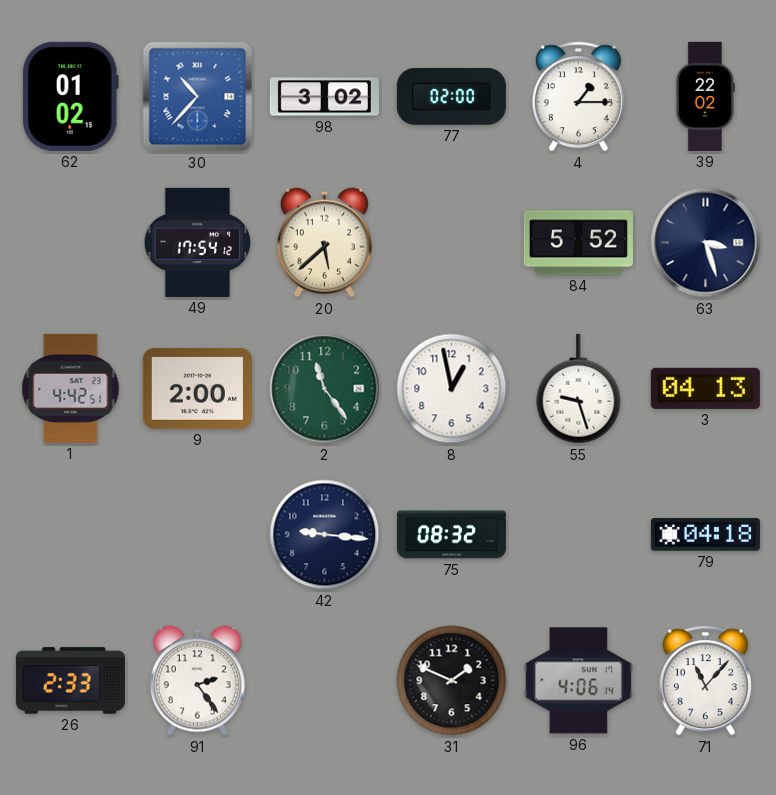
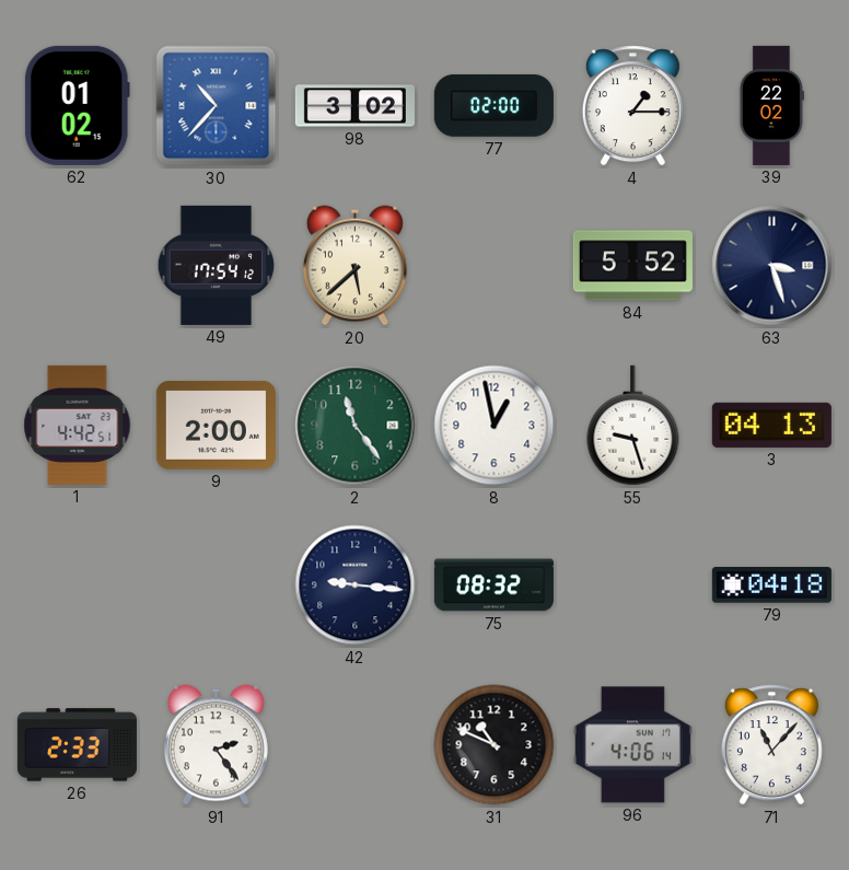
31: 1:49 -> 10:49
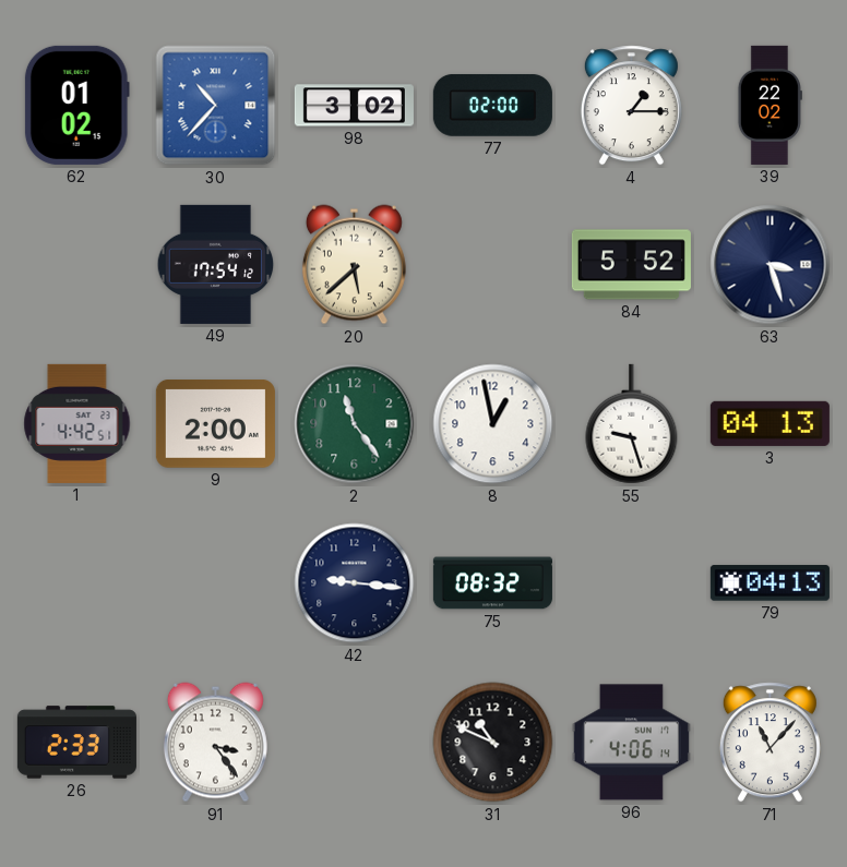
79: 04:18 -> 04:13
91: 2:24 -> 3:24
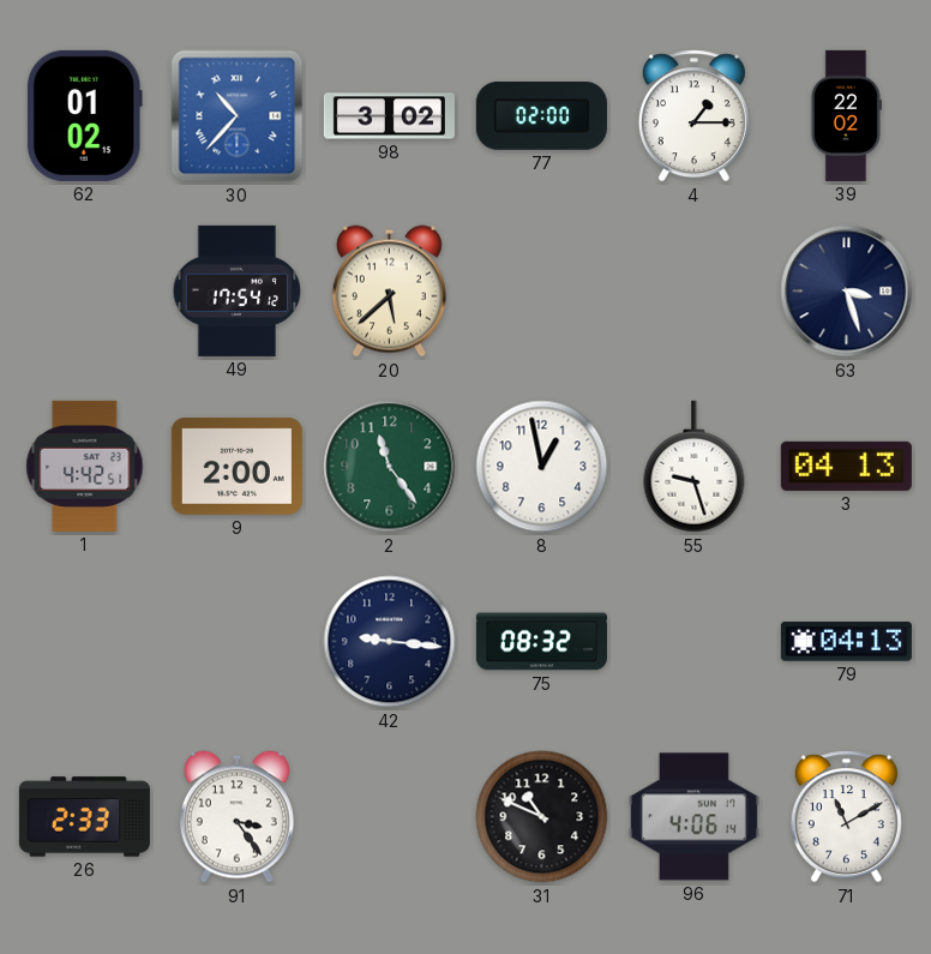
84: 5:52 -> none
71: 11:07 -> 11:10
